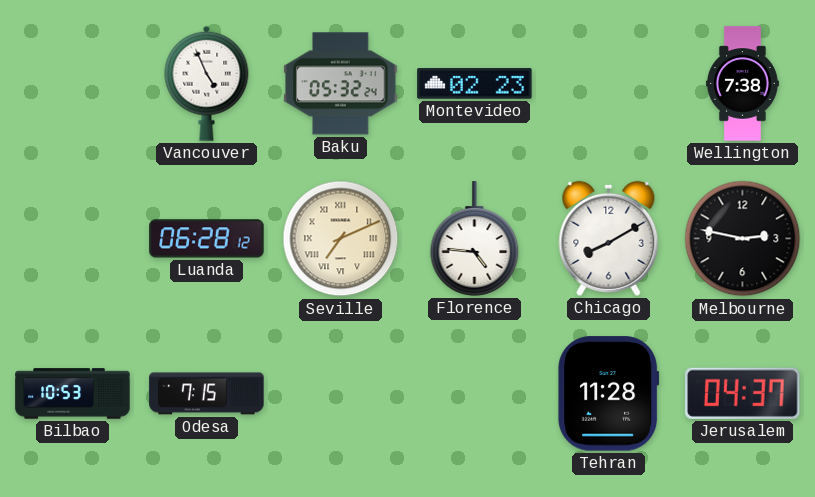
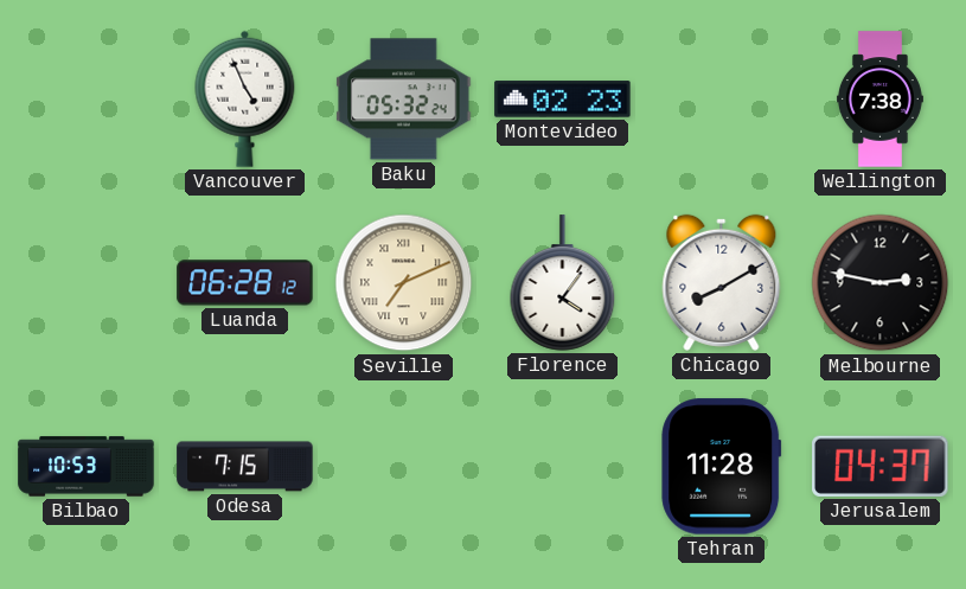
Florence: 4:46 -> 4:06
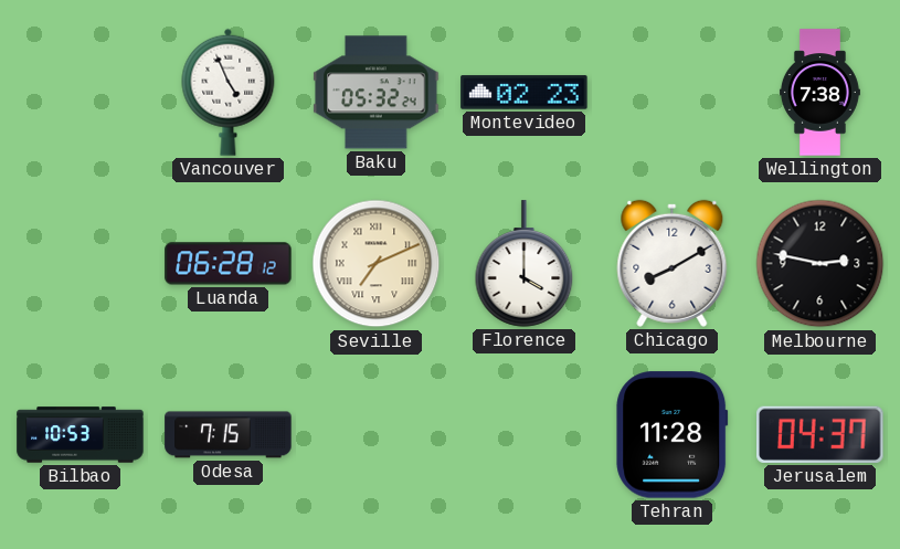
Florence: 4:06 -> 4:00
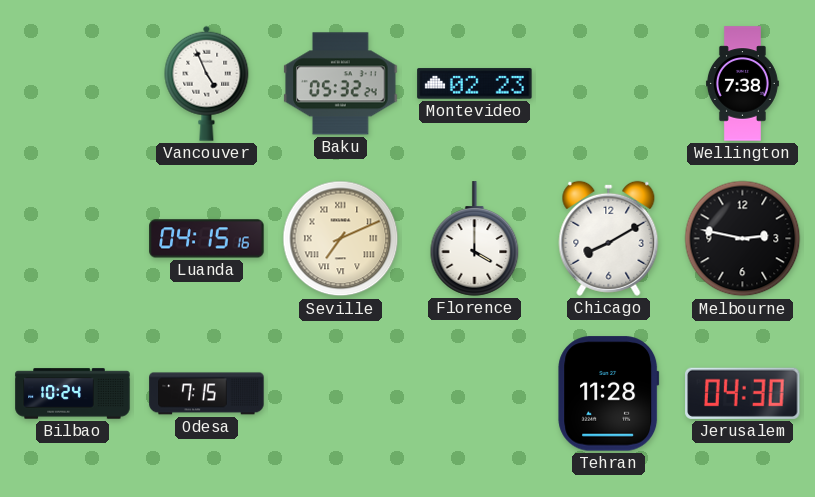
Luanda: 06:28 -> 04:15
Bilbao: 10:53 -> 10:24
Jerusalem: 04:37 -> 04:30
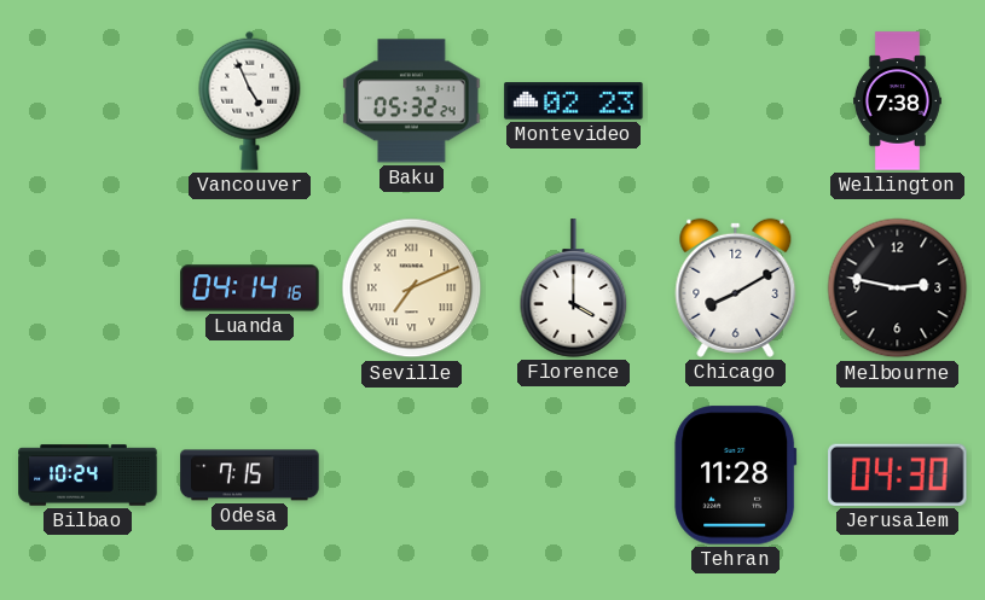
Luanda: 04:15 -> 04:14
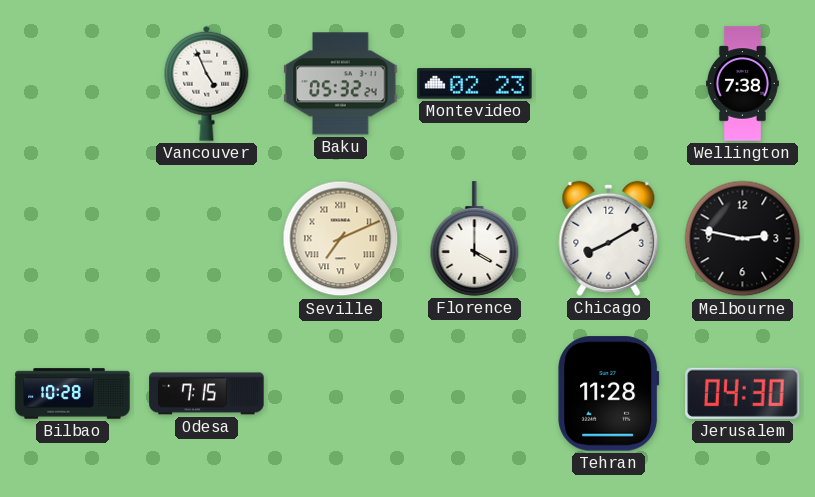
Luanda: 04:14 -> none
Bilbao: 10:24 -> 10:28
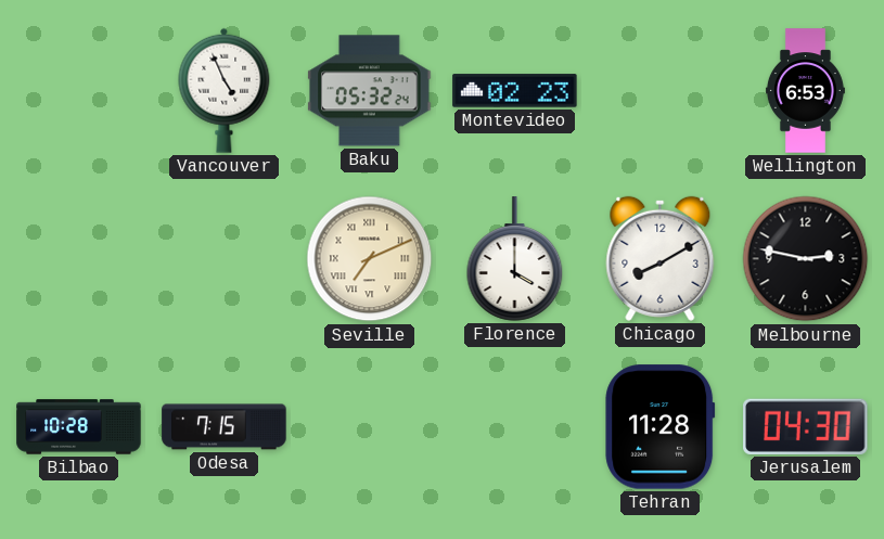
Wellington: 7:38 -> 6:53
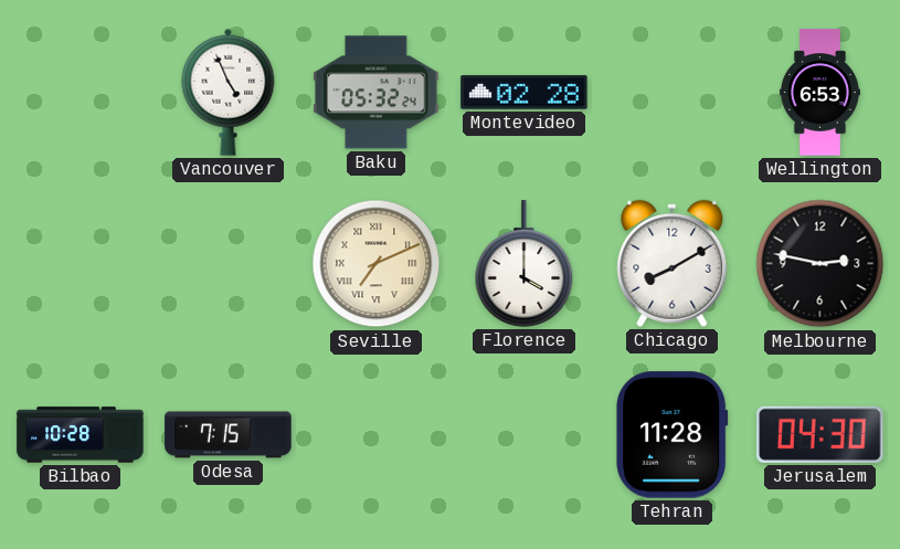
Montevideo: 02:23 -> 02:28
